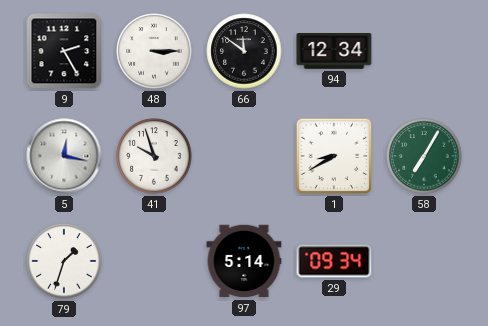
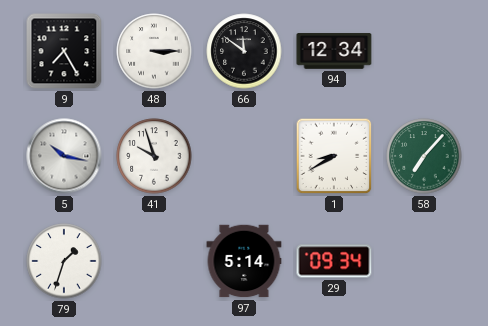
9: 2:25 -> 7:25
5: 12:17 -> 10:17
58: 7:05 -> 7:07
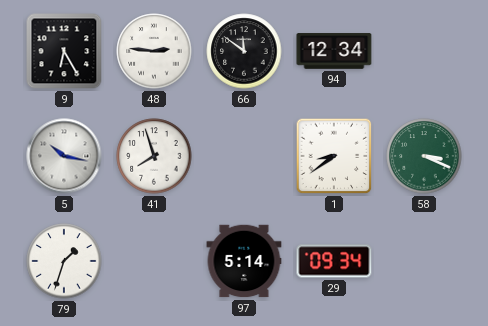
9: 7:25 -> 6:25
48: 3:15 -> 2:46
41: 9:57 -> 7:57
1: 8:40 -> 8:39
58: 7:07 -> 3:19
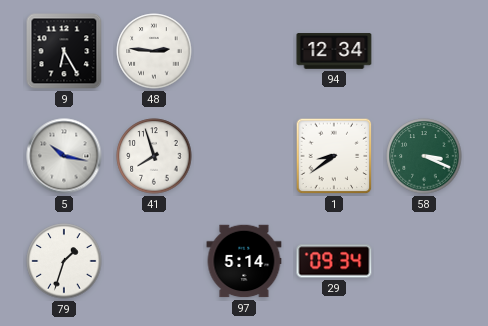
66: 11:51 -> none
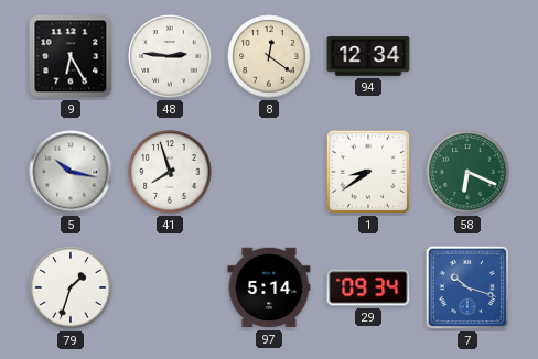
8: none -> 12:21
58: 3:19 -> 6:19
7: none -> 10:18
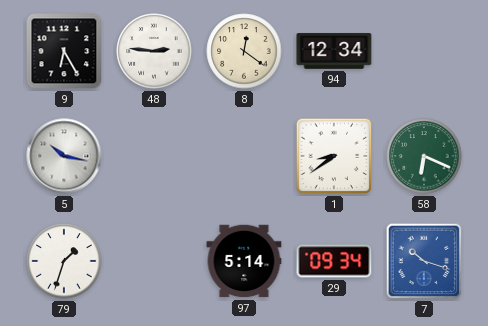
41: 7:57 -> none
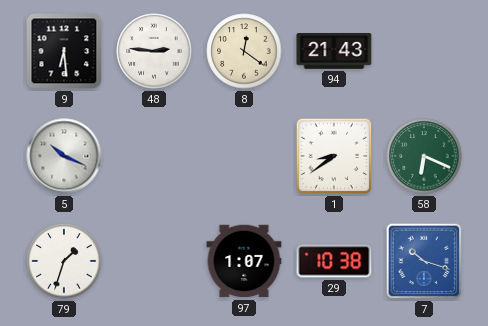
9: 6:25 -> 6:29
94: 12:34 -> 21:43
5: 10:17 -> 10:19
97: 5:14 -> 1:07
29: 09:34 -> 10:38
